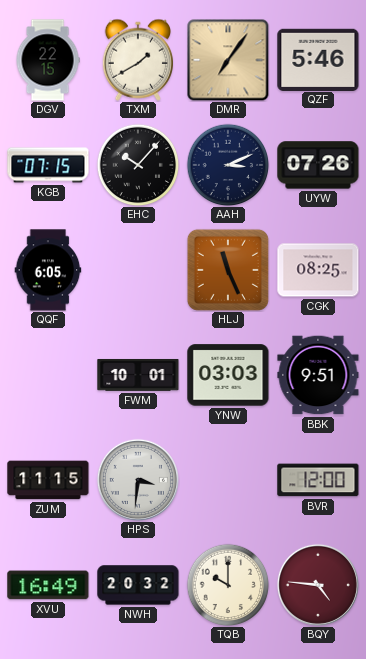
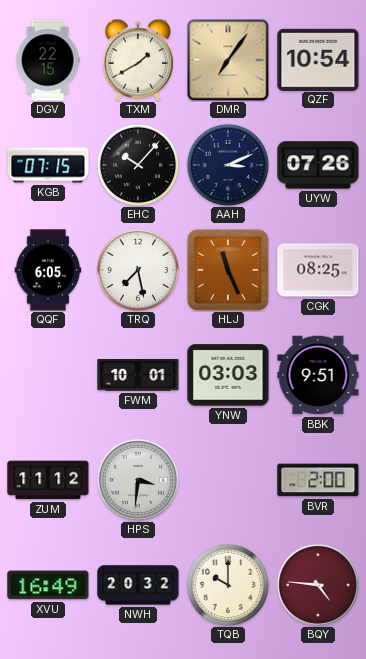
QZF: 5:46 -> 10:54
TRQ: none -> 7:28
ZUM: 11:15 -> 11:12
BVR: 12:00 -> 2:00
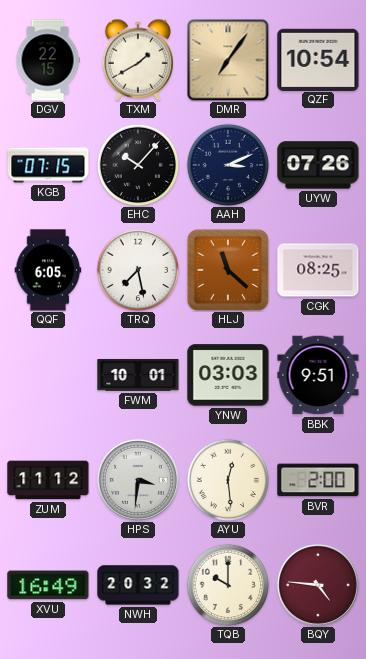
HLJ: 11:26 -> 11:22
AYU: none -> 12:29
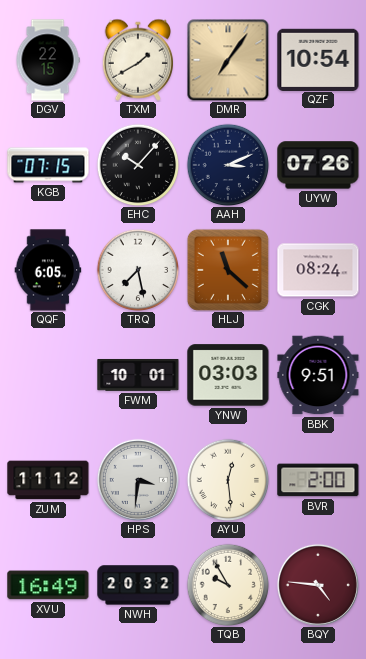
CGK: 08:25 -> 08:24
TQB: 10:00 -> 9:55
